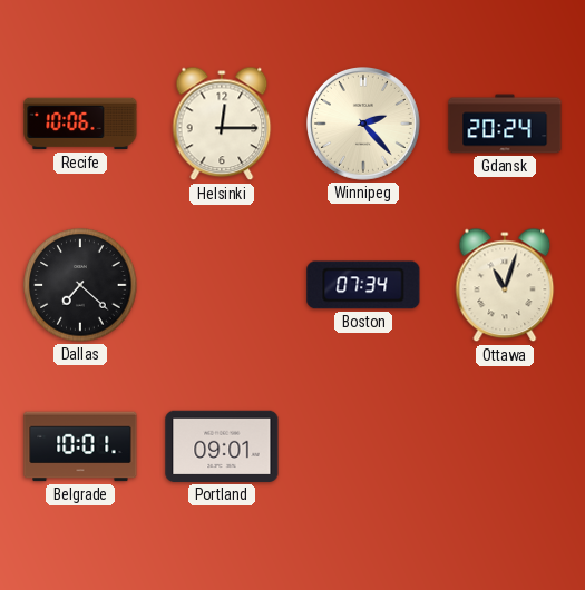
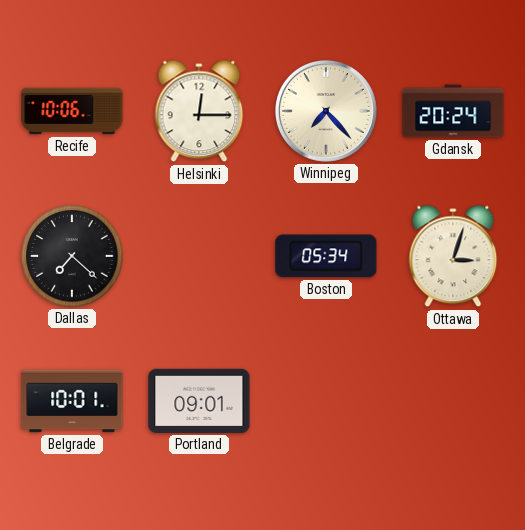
Winnipeg: 2:23 -> 7:23
Boston: 07:34 -> 05:34
Ottawa: 11:03 -> 3:03
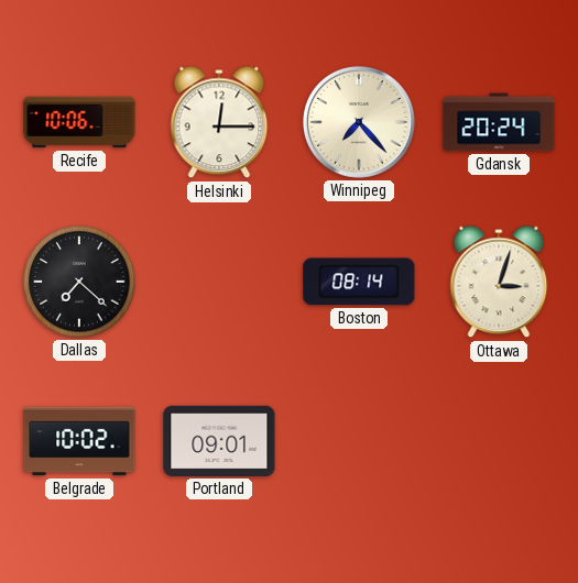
Boston: 05:34 -> 08:14
Belgrade: 10:01 -> 10:02
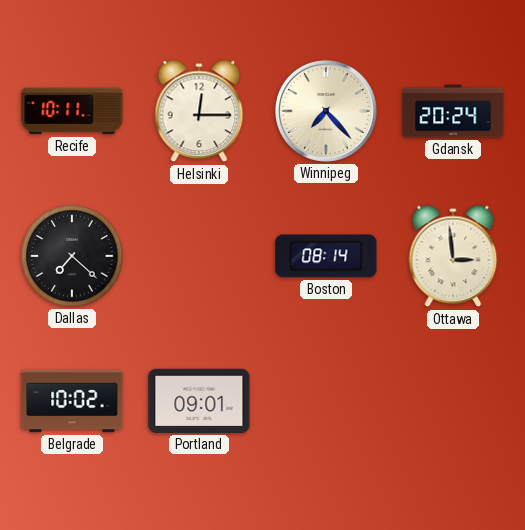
Recife: 10:06 -> 10:11
Ottawa: 3:03 -> 2:59
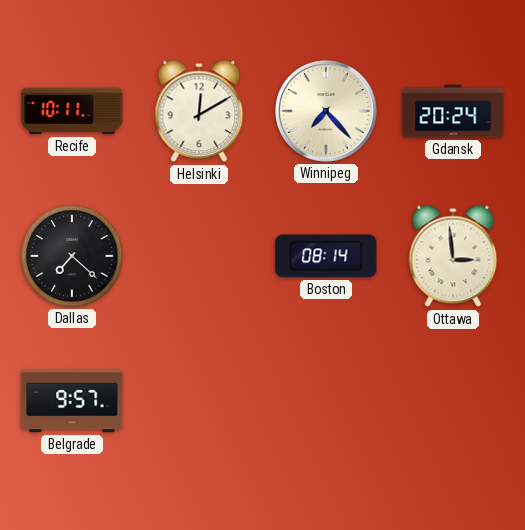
Helsinki: 12:15 -> 12:10
Belgrade: 10:02 -> 9:57
Portland: 09:01 -> none
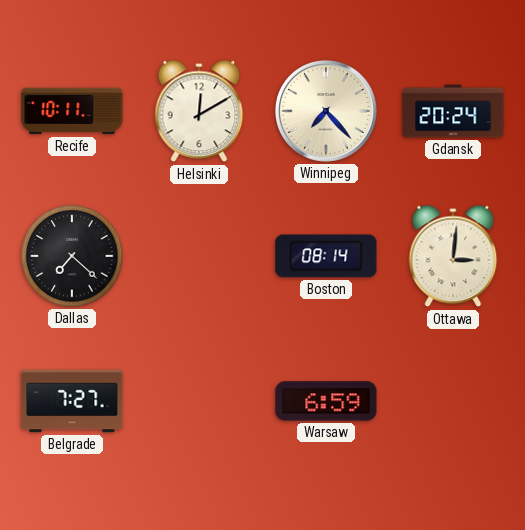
Ottawa: 2:59 -> 3:01
Belgrade: 9:57 -> 7:27
Warsaw: none -> 6:59
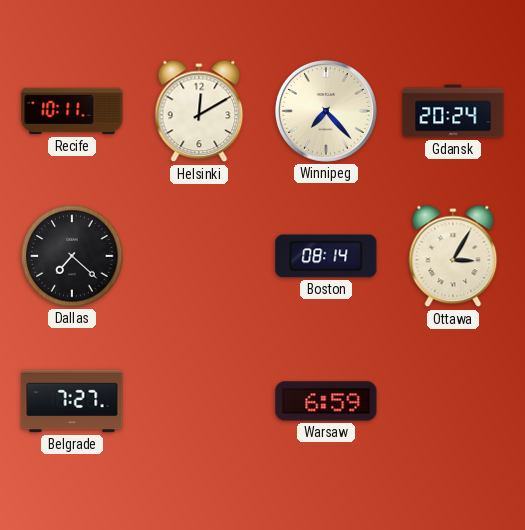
Ottawa: 3:01 -> 3:05
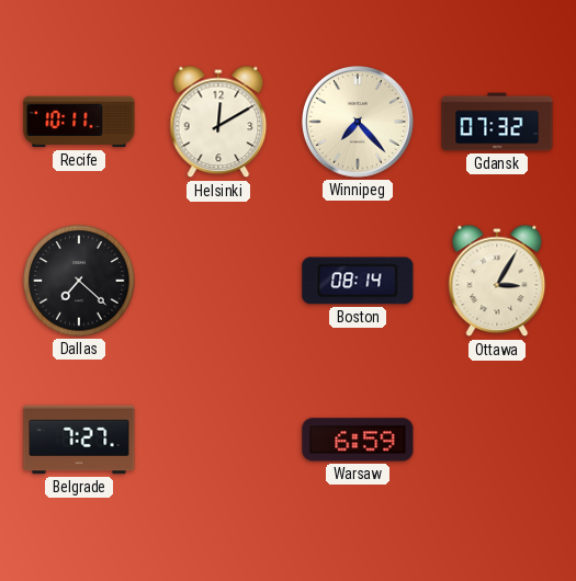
Gdansk: 20:24 -> 07:32
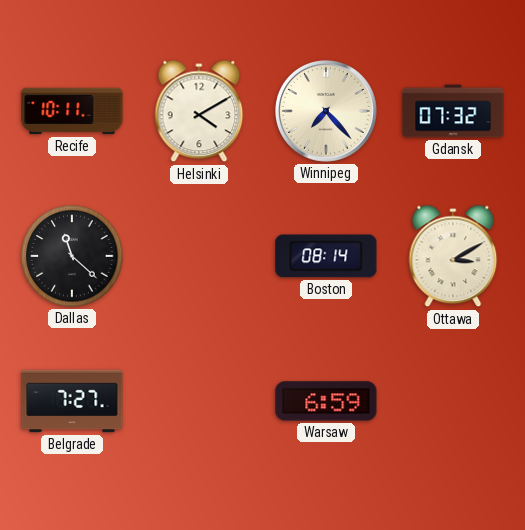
Helsinki: 12:10 -> 4:10
Dallas: 7:22 -> 11:22
Ottawa: 3:05 -> 3:10
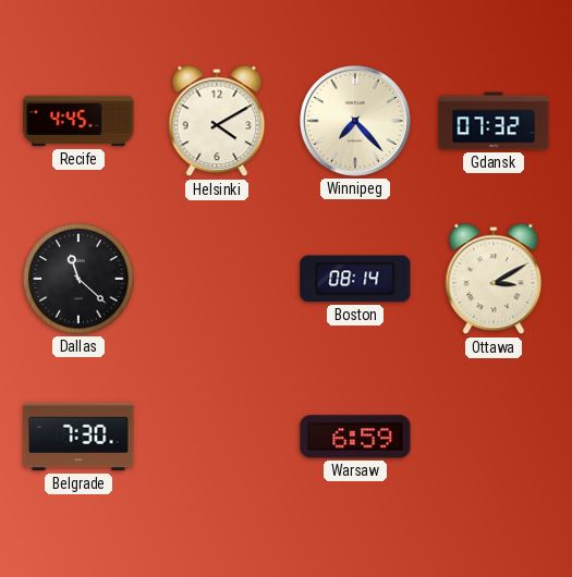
Recife: 10:11 -> 4:45
Belgrade: 7:27 -> 7:30
